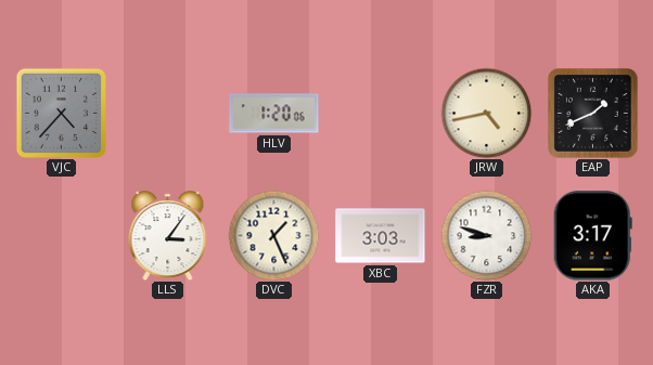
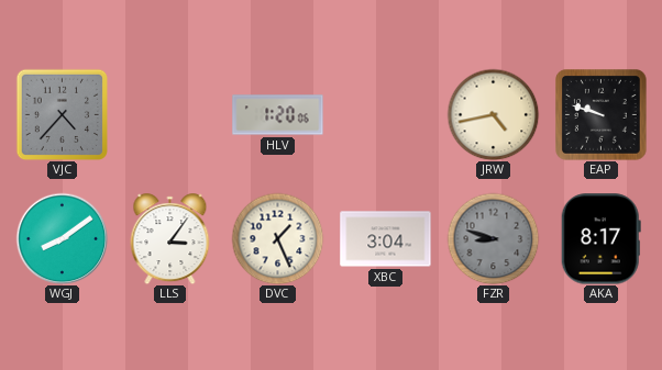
EAP: 1:41 -> 9:48
WGJ: none -> 8:09
XBC: 3:03 -> 3:04
FZR dial: white -> grey
AKA: 3:17 -> 8:17
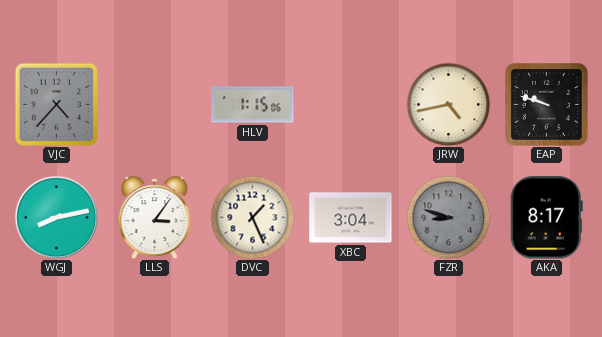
HLV: 1:20 -> 1:15
WGJ: 8:09 -> 8:13
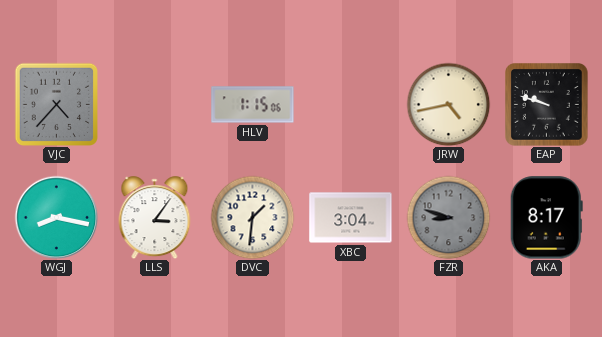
WGJ: 8:13 -> 8:17
DVC: 1:26 -> 1:31
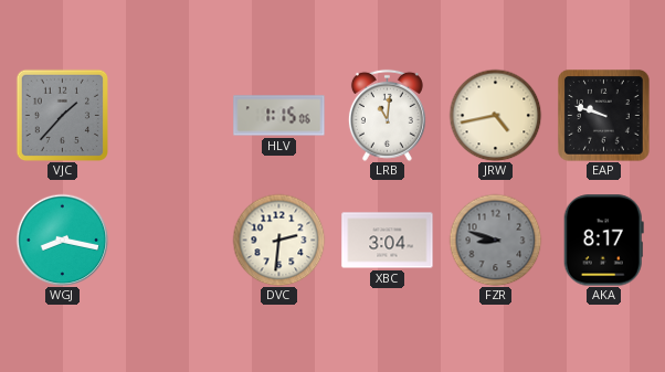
VJC: 4:37 -> 1:37
LRB: none -> 11:01
LLS: 3:06 -> none
DVC: 1:31 -> 2:31
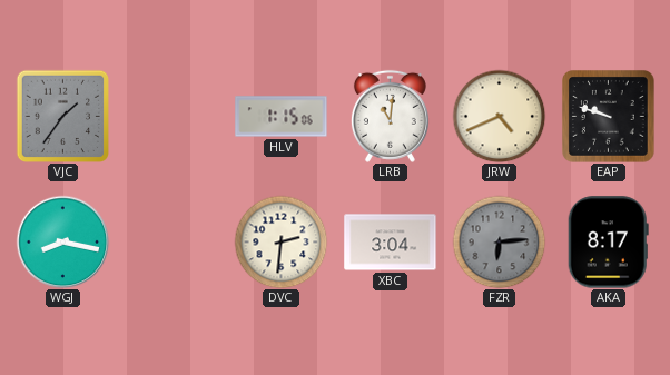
VJC: 1:37 -> 1:36
JRW: 4:43 -> 4:41
FZR: 8:48 -> 6:14
